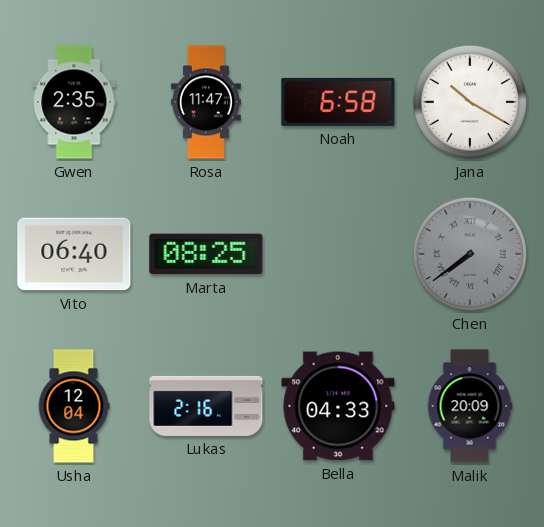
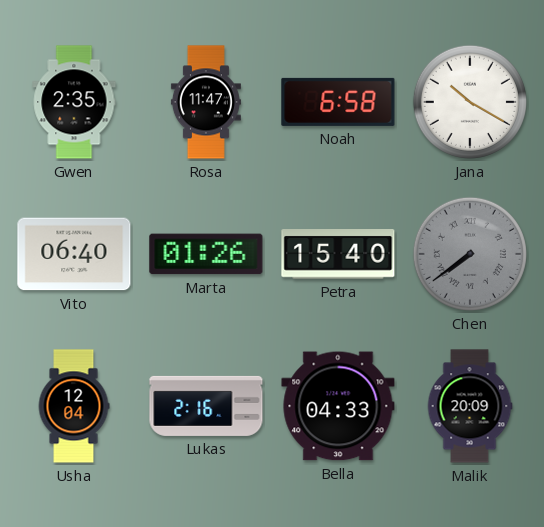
Marta: 08:25 -> 01:26
Petra: none -> 15:40
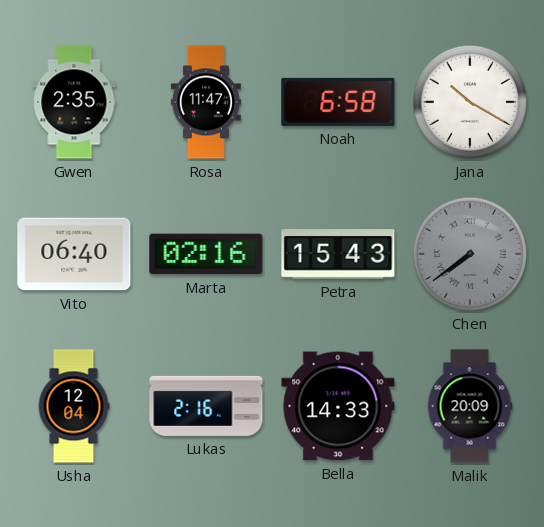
Marta: 01:26 -> 02:16
Petra: 15:40 -> 15:43
Bella: 04:33 -> 14:33
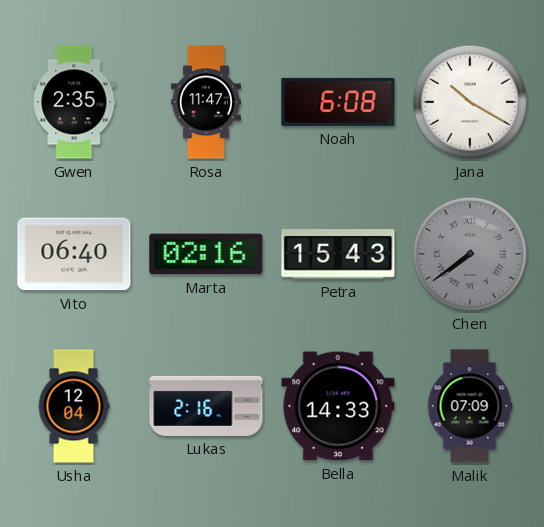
Noah: 6:58 -> 6:08
Malik: 20:09 -> 07:09
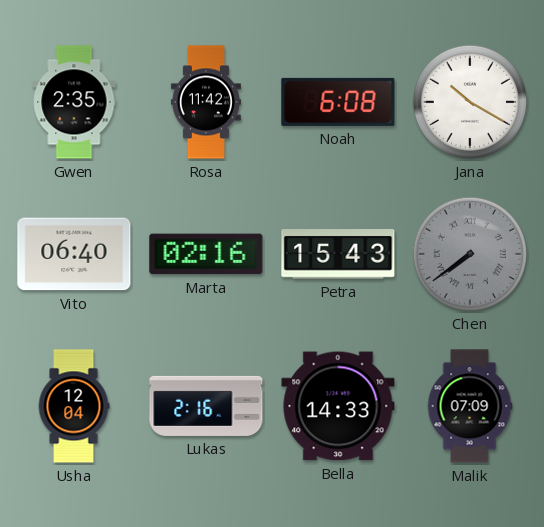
Rosa: 11:47 -> 11:42
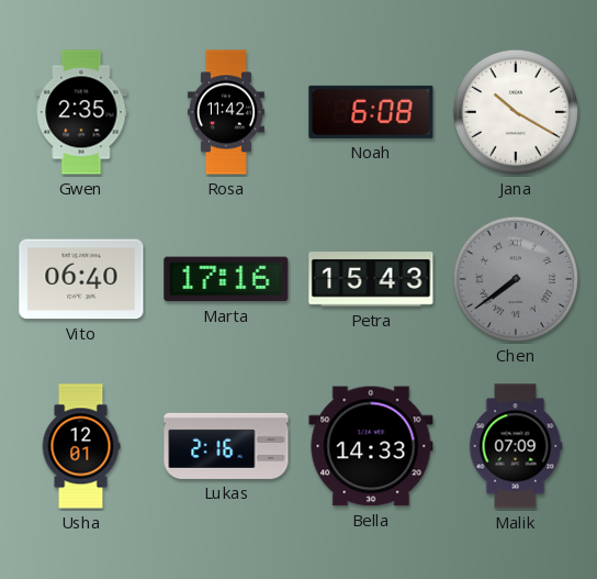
Marta: 02:16 -> 17:16
Usha: 12:04 -> 12:01
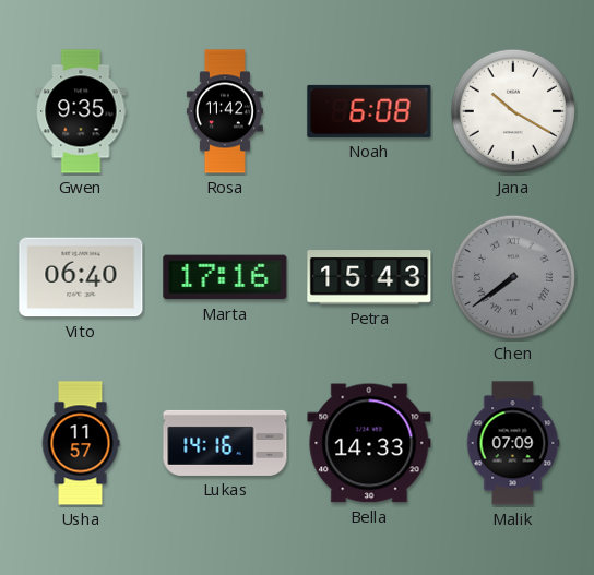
Gwen: 2:35 -> 9:35
Usha: 12:01 -> 11:57
Lukas: 2:16 -> 14:16
